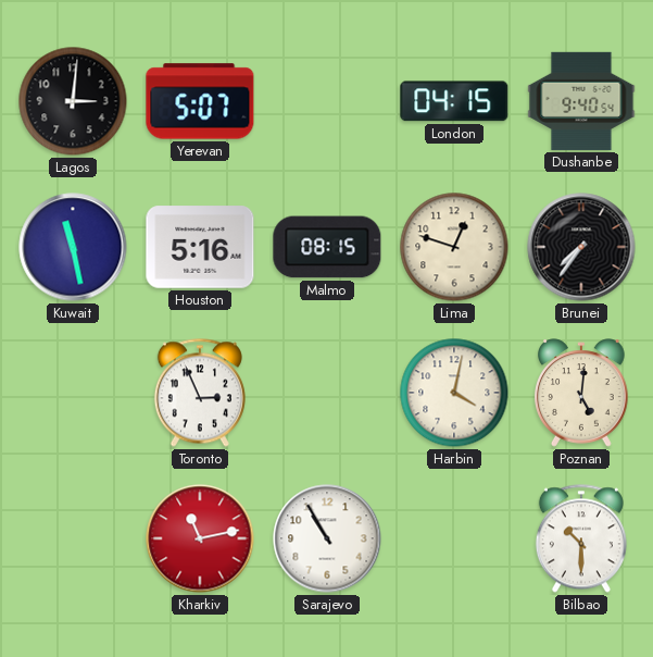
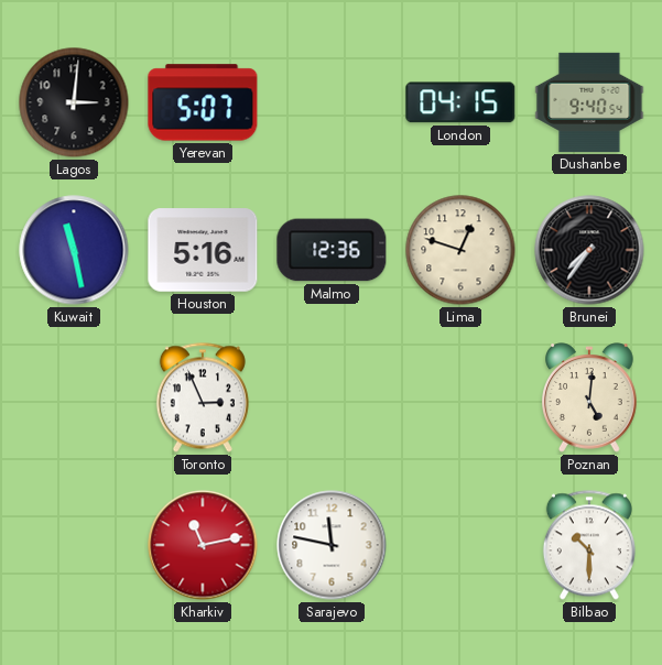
Malmo: 08:15 -> 12:36
Harbin: 4:02 -> none
Sarajevo: 10:55 -> 11:47
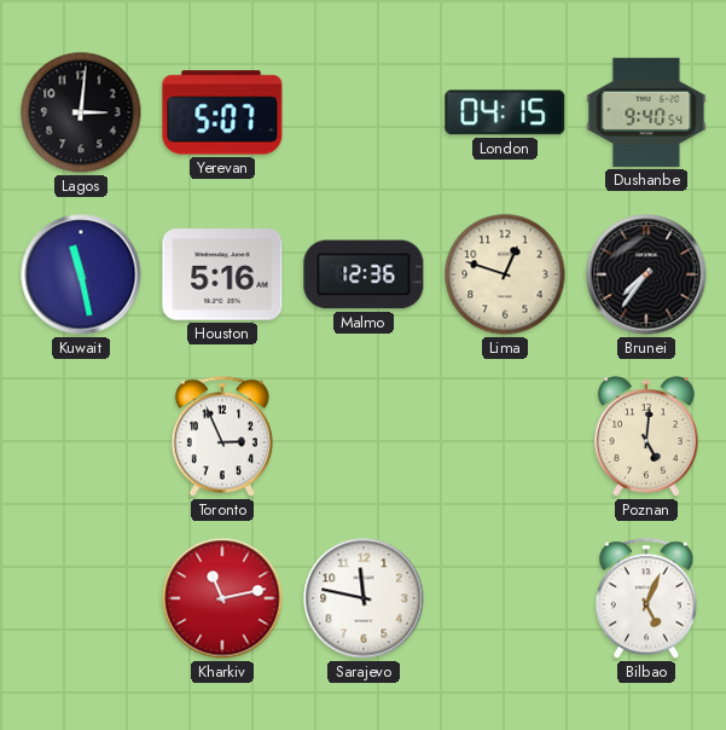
Bilbao: 10:30 -> 5:04
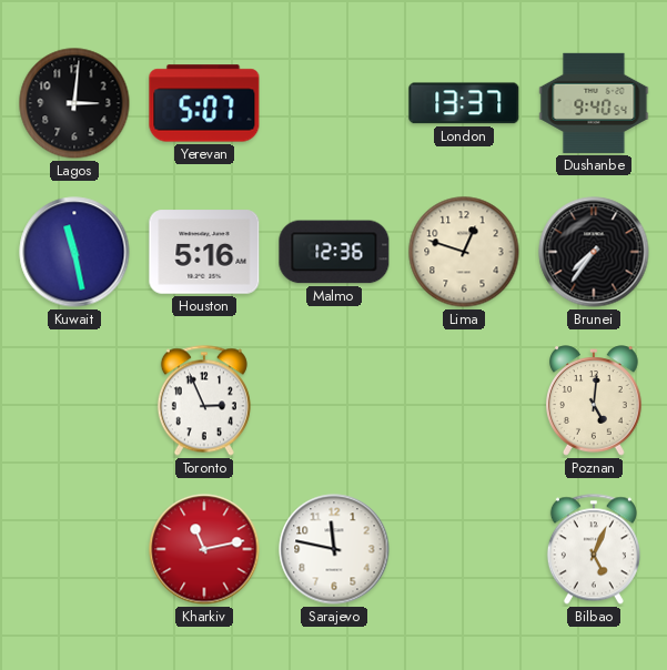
London: 04:15 -> 13:37
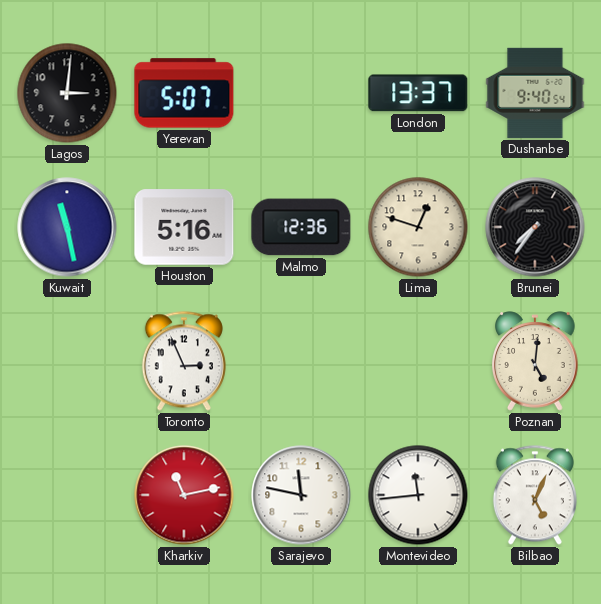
Montevideo: none -> 11:44
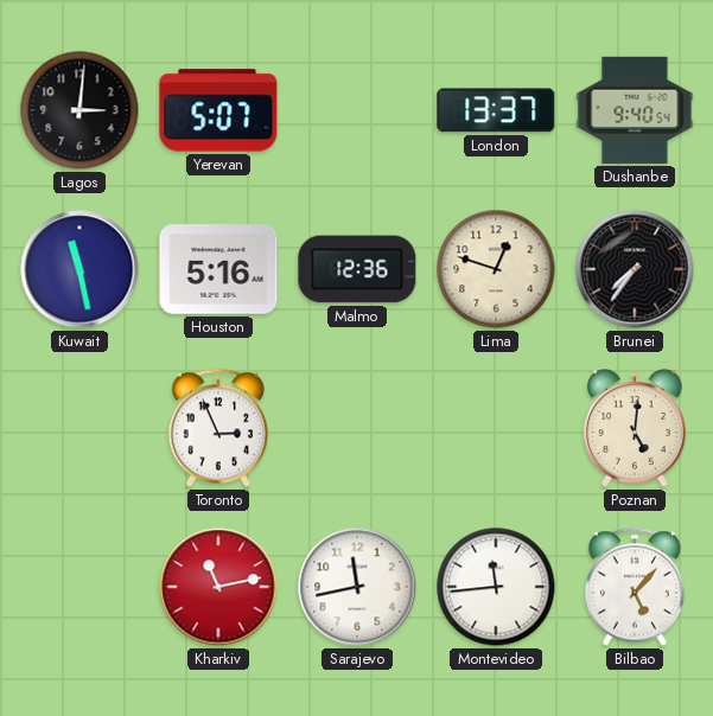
Sarajevo: 11:47 -> 11:43
Bilbao: 5:04 -> 5:07
